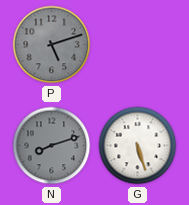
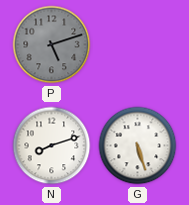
N dial: grey -> white
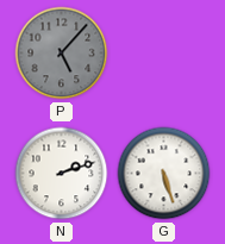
P: 5:12 -> 5:07
N: 8:12 -> 2:12
